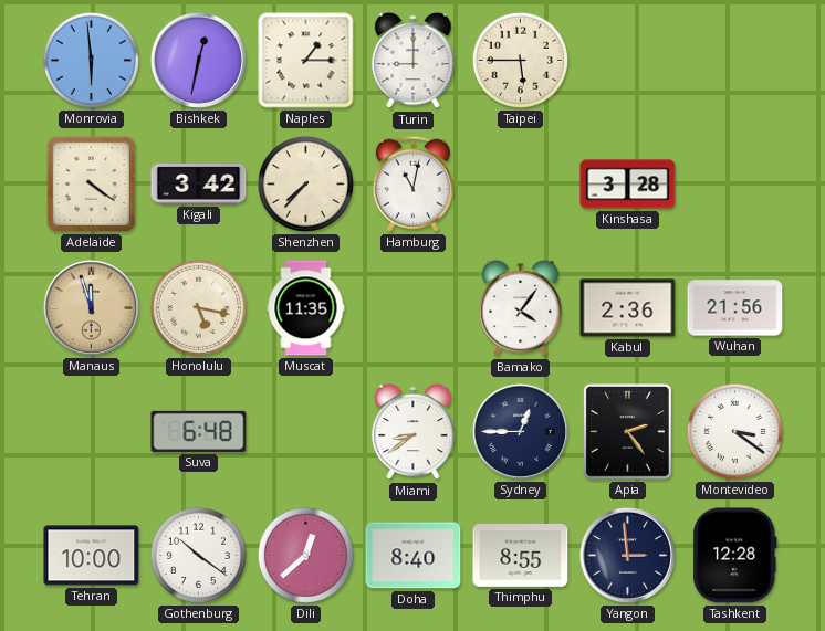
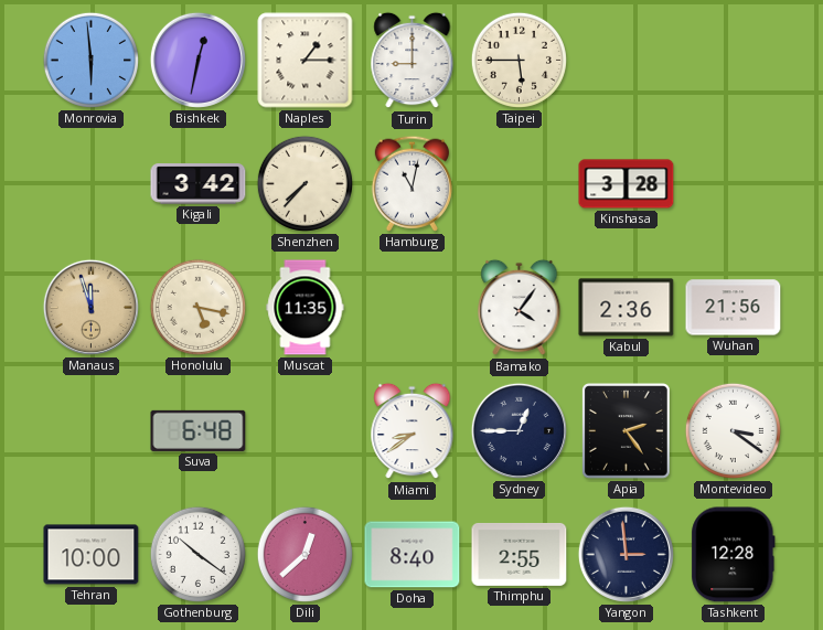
Adelaide: 4:21 -> none
Thimphu: 8:55 -> 2:55
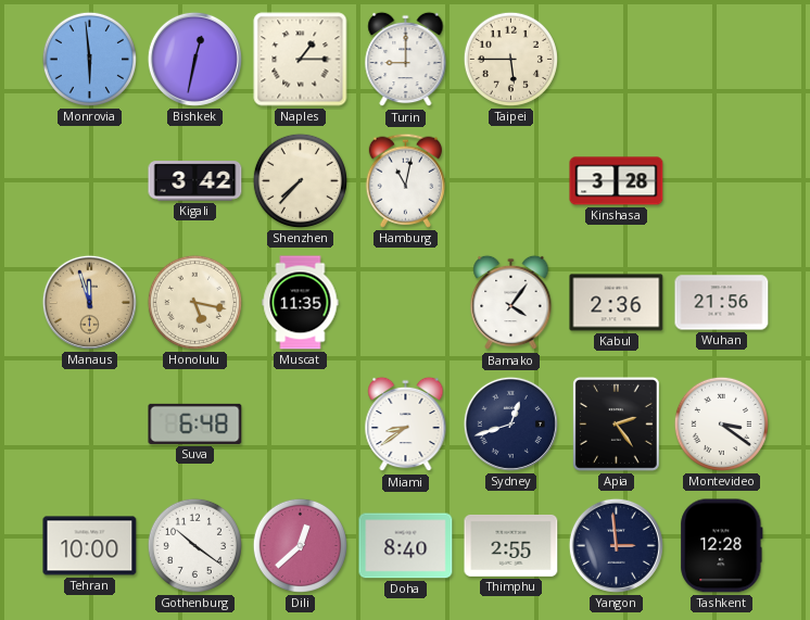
Sydney: 12:45 -> 12:42
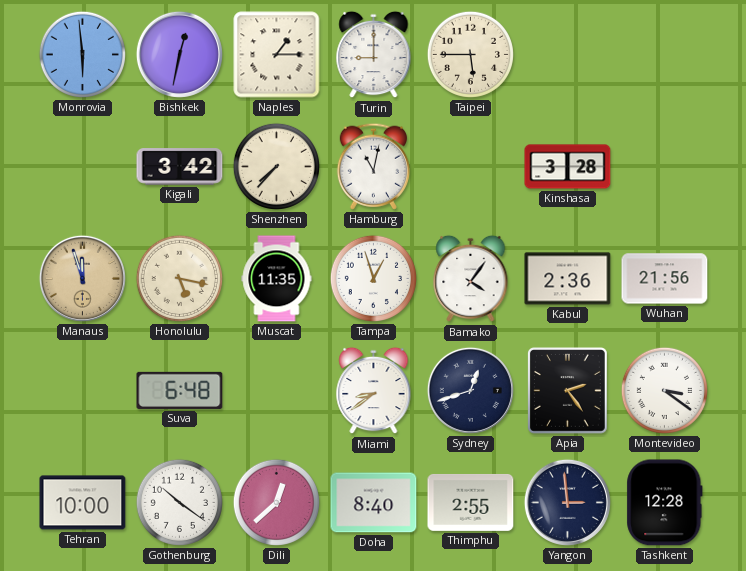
Tampa: none -> 12:57
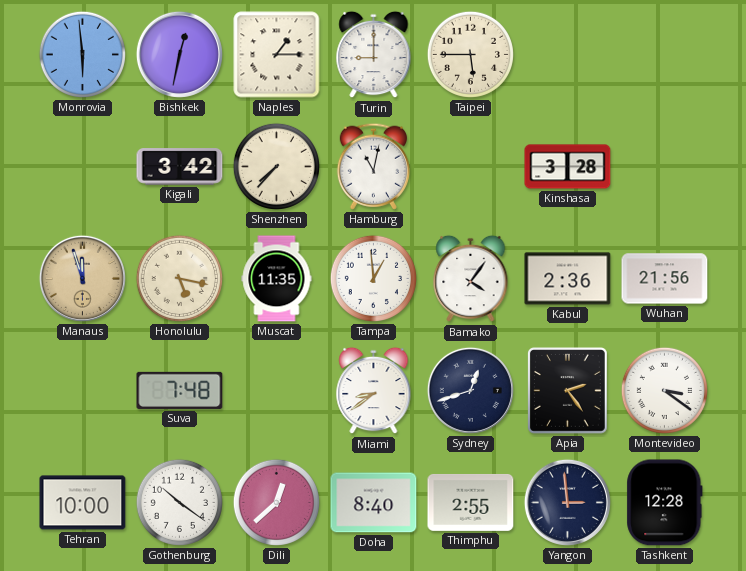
Tampa: 12:57 -> 12:59
Suva: 6:48 -> 7:48
